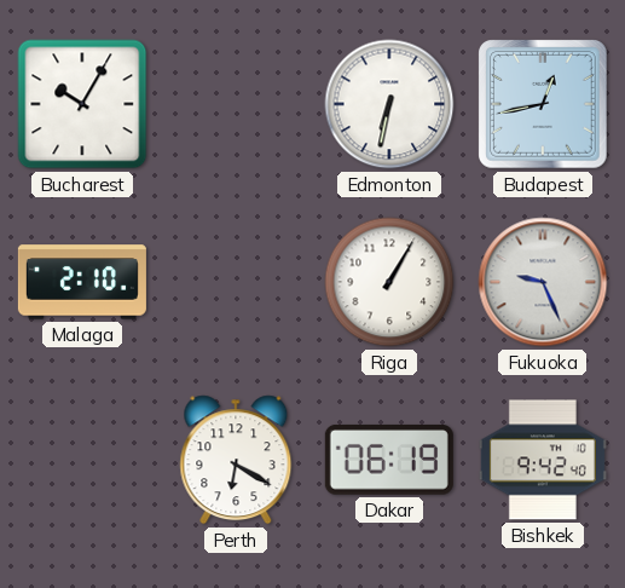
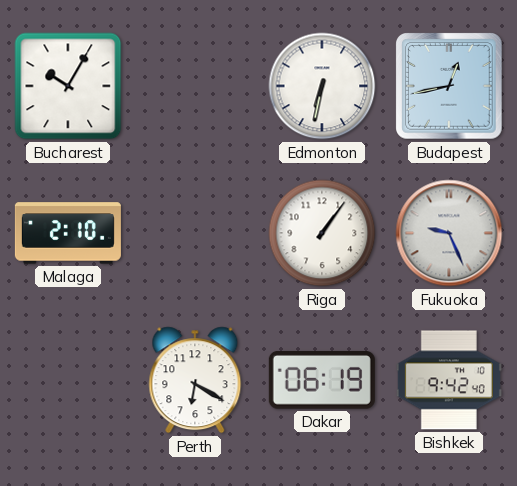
Riga: 1:05 -> 1:06
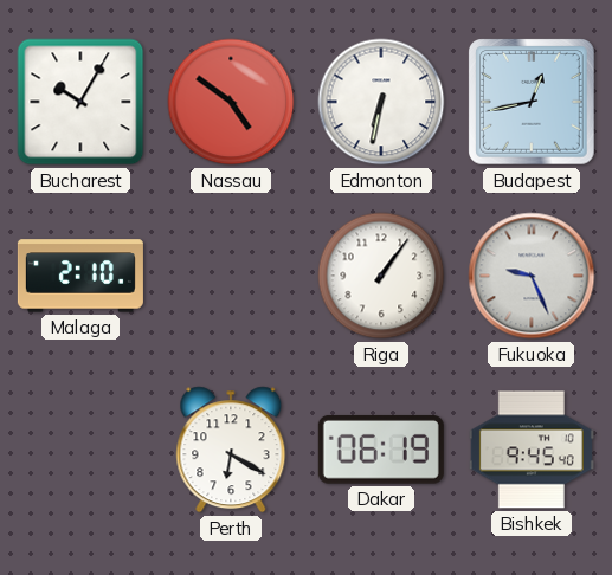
Nassau: none -> 4:51
Bishkek: 9:42 -> 9:45
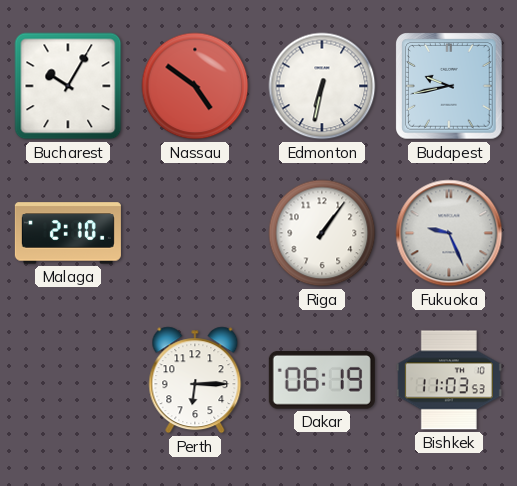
Budapest: 12:43 -> 9:43
Perth: 6:20 -> 6:15
Bishkek: 9:45 -> 11:03
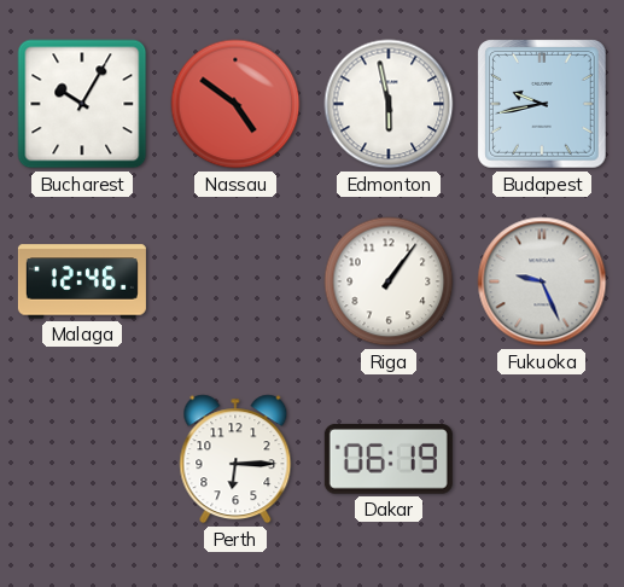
Edmonton: 6:32 -> 5:58
Malaga: 2:10 -> 12:46
Bishkek: 11:03 -> none
